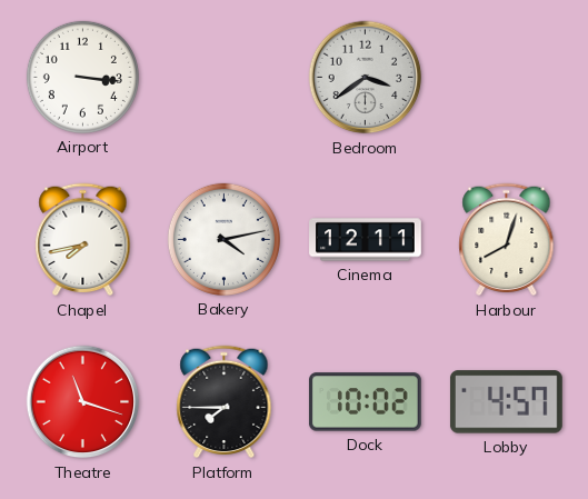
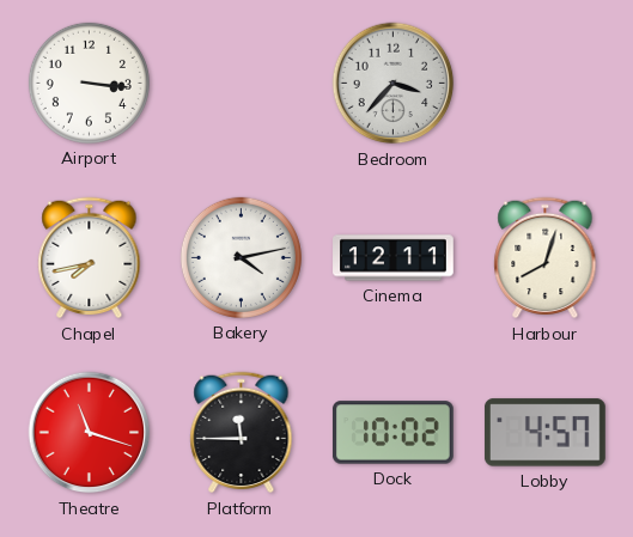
Bedroom: 3:39 -> 3:37
Platform: 7:45 -> 11:45
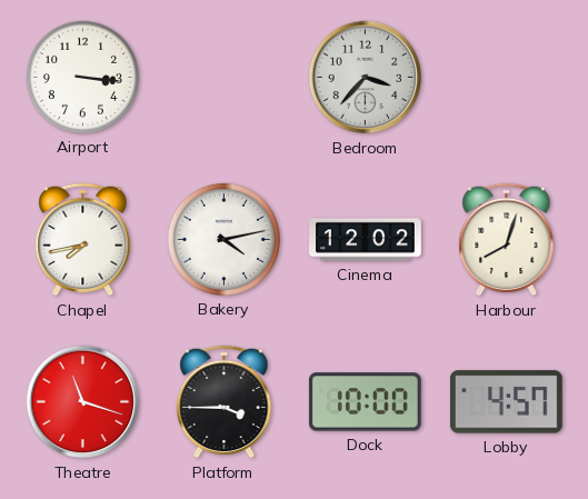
Cinema: 12:11 -> 12:02
Platform: 11:45 -> 3:45
Dock: 10:02 -> 10:00
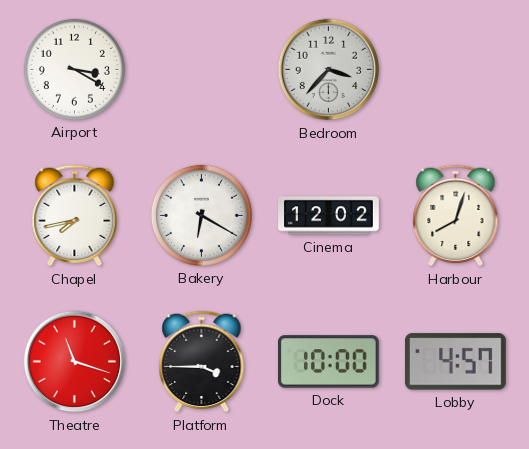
Airport: 3:16 -> 3:20
Bakery: 4:13 -> 6:20
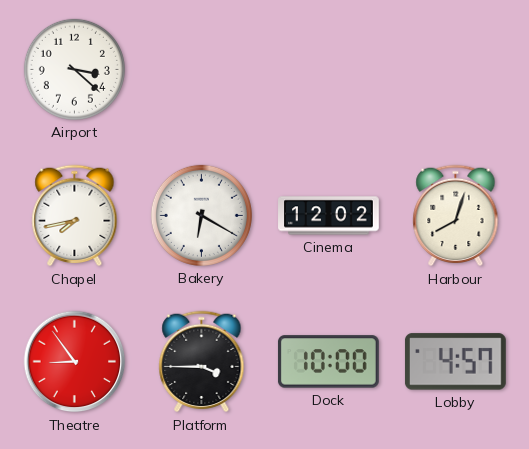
Airport: 3:20 -> 3:22
Bedroom: 3:37 -> none
Theatre: 11:18 -> 8:54
